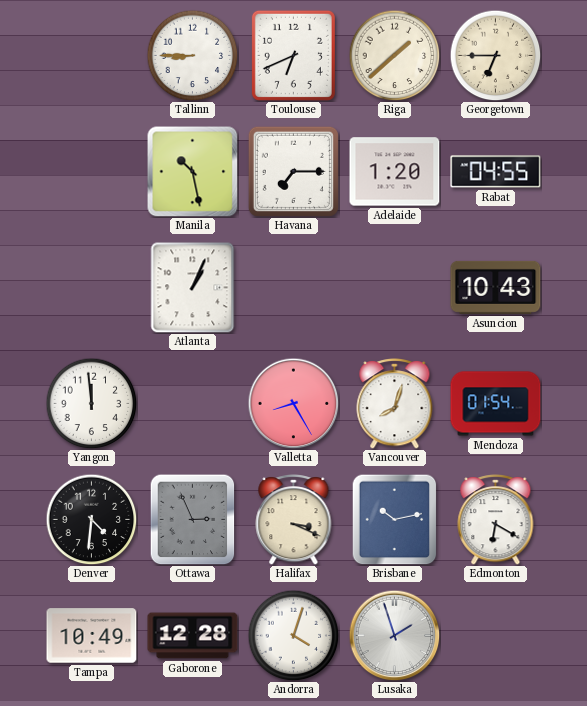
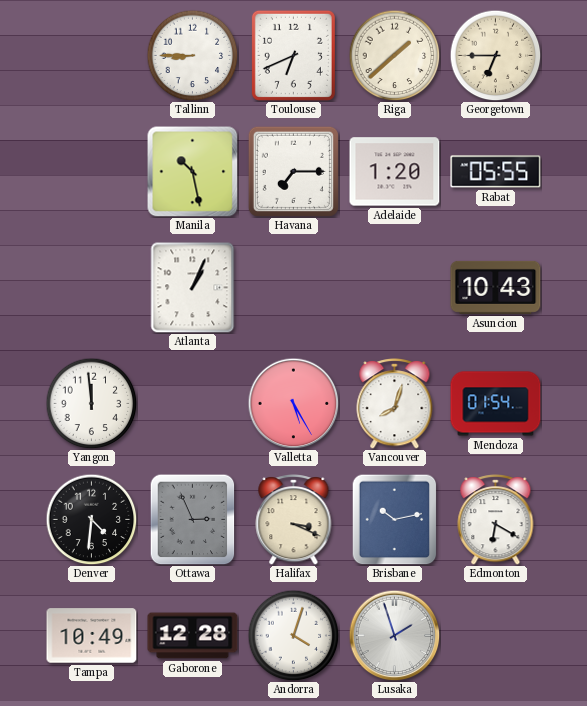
Rabat: 04:55 -> 05:55
Valletta: 8:25 -> 5:25
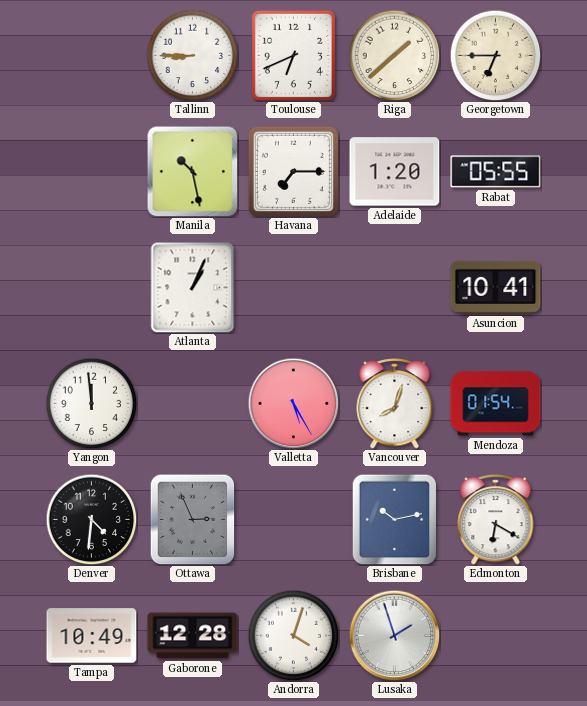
Asuncion: 10:43 -> 10:41
Halifax: 3:19 -> none
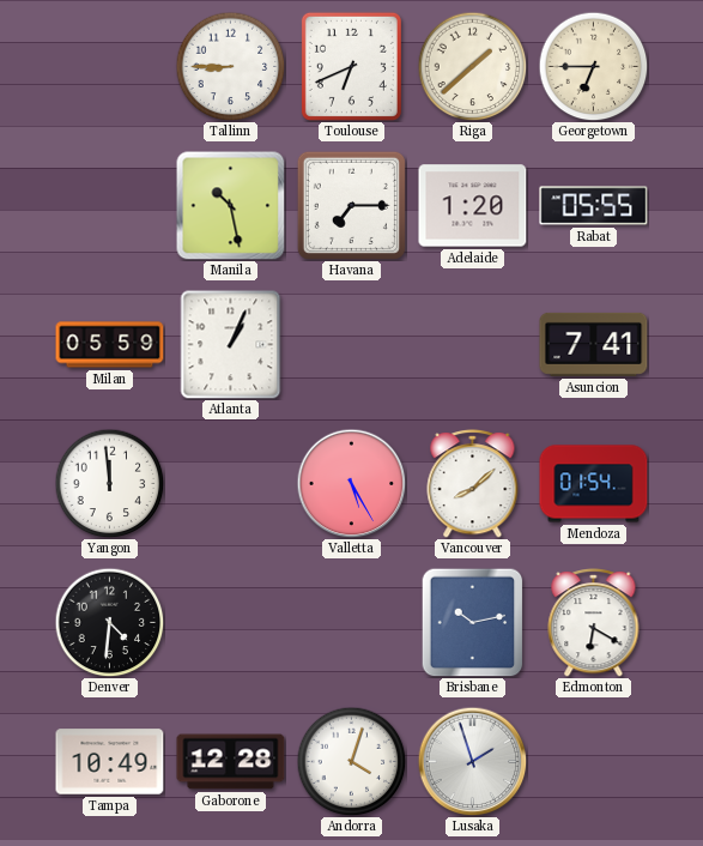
Milan: none -> 05:59
Asuncion: 10:41 -> 7:41
Vancouver: 8:03 -> 8:08
Ottawa: 2:56 -> none
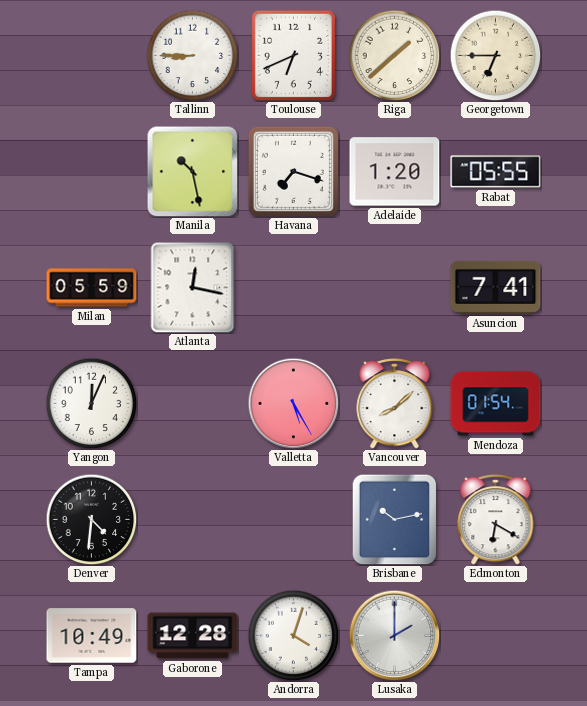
Havana: 7:15 -> 7:18
Atlanta: 1:04 -> 12:17
Yangon: 11:59 -> 12:04
Lusaka: 1:57 -> 2:00
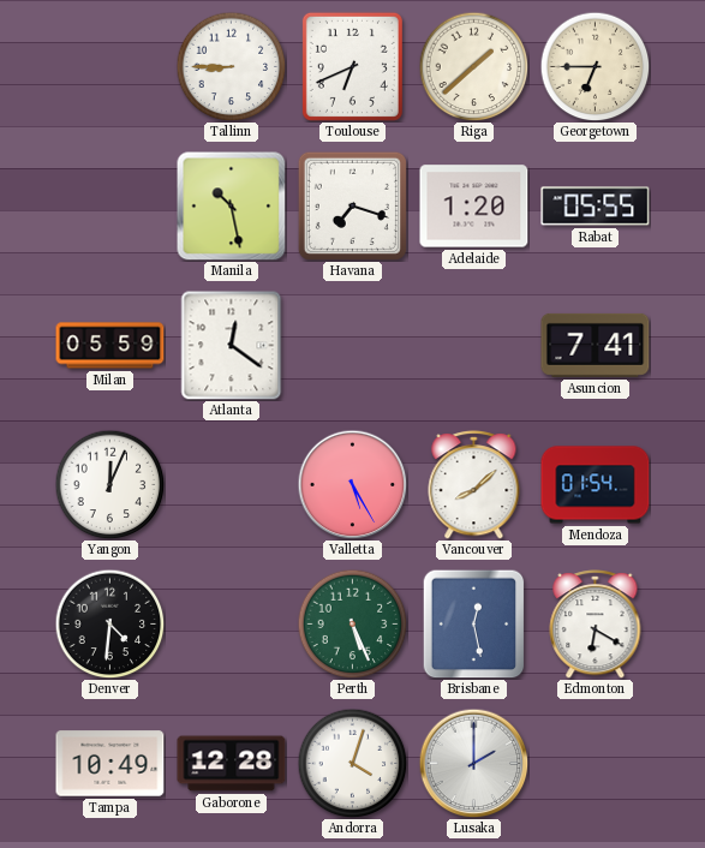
Atlanta: 12:17 -> 12:21
Perth: none -> 5:26
Brisbane: 10:13 -> 12:28
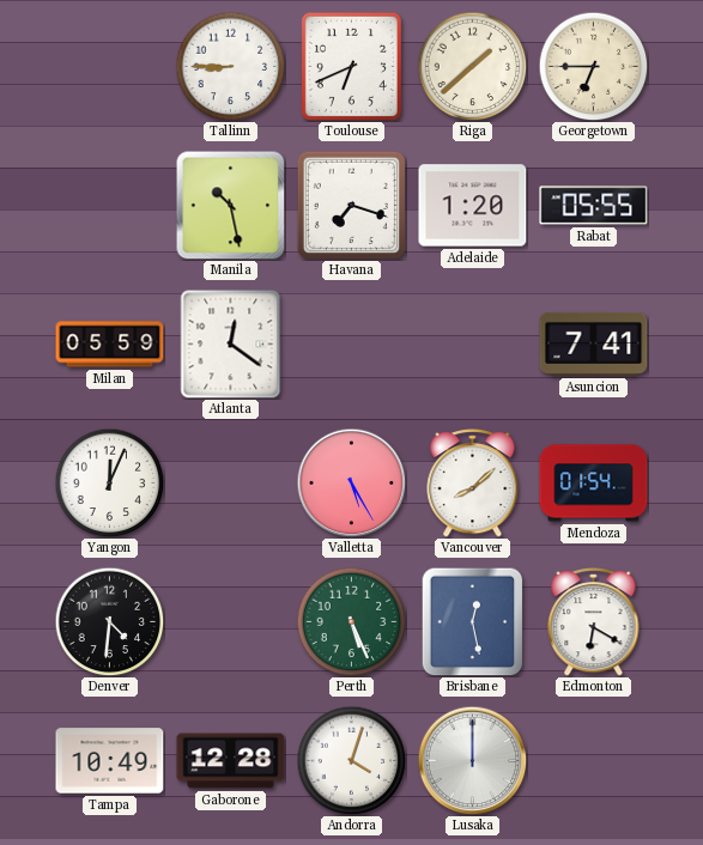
Lusaka: 2:00 -> 12:00
